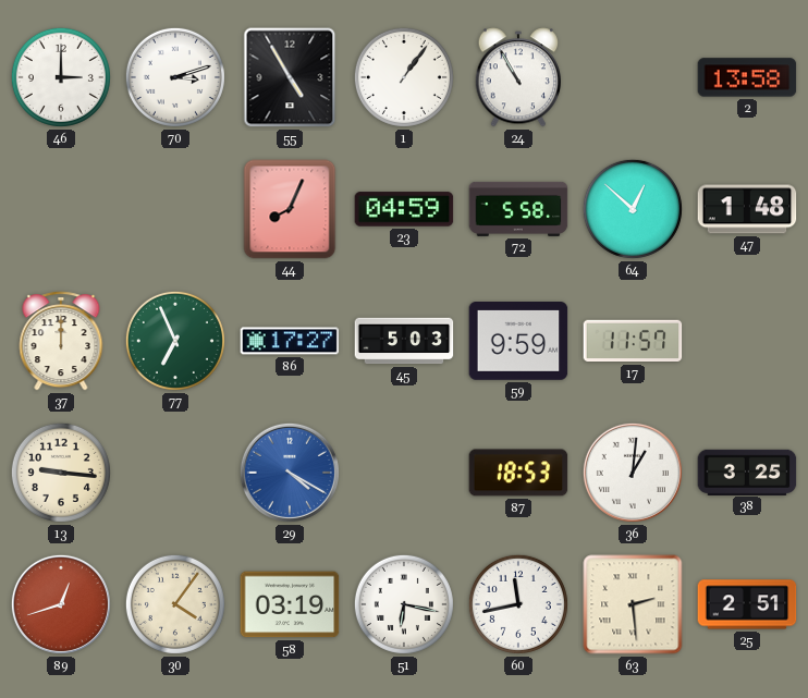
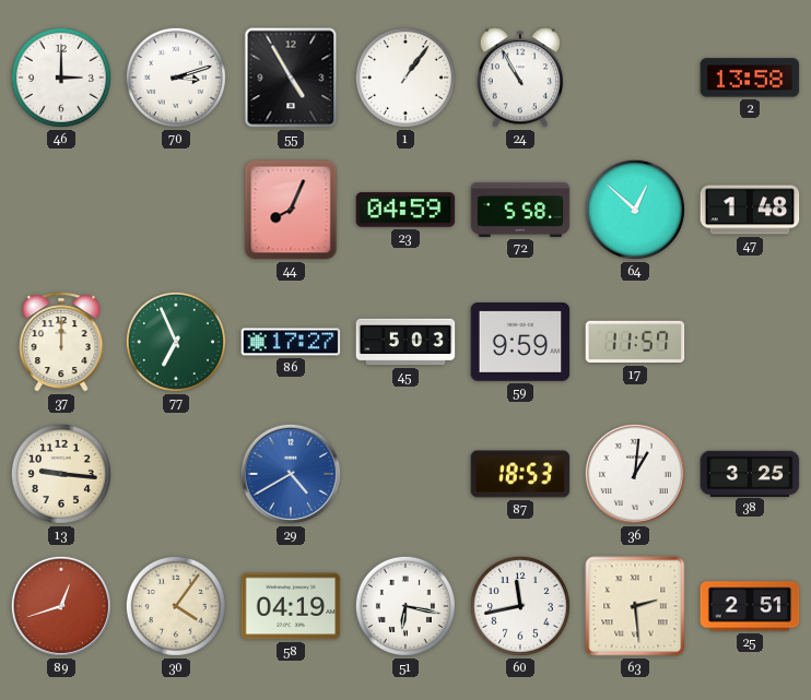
29: 4:20 -> 4:40
58: 03:19 -> 04:19
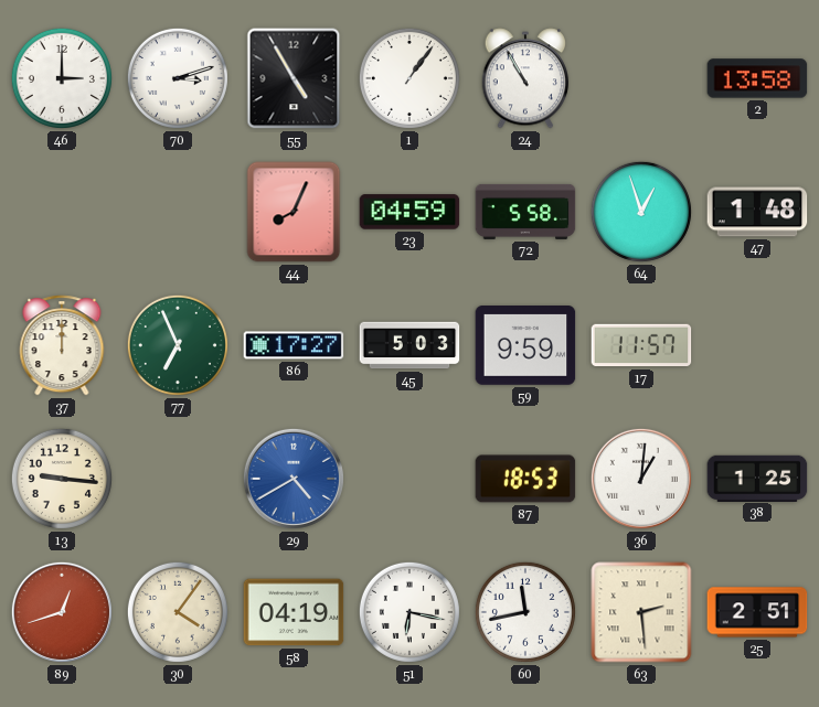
64: 12:52 -> 12:57
38: 3:25 -> 1:25
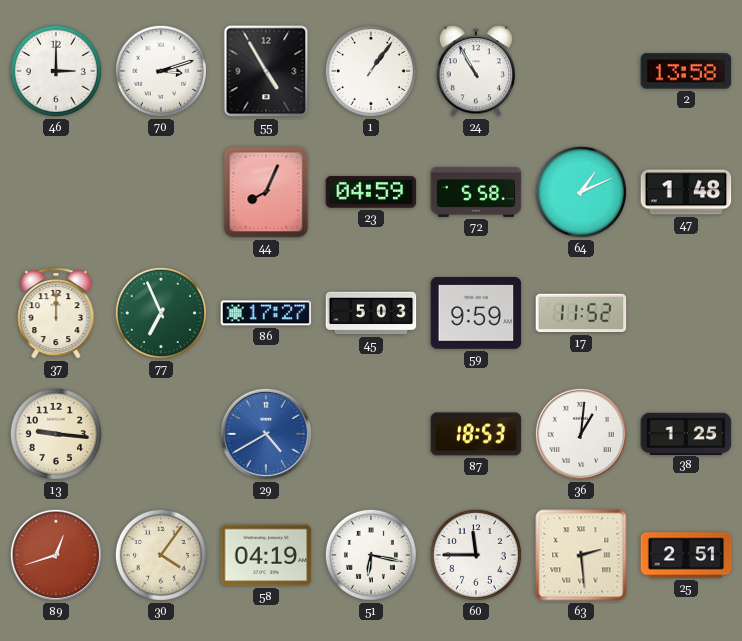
64: 12:57 -> 1:11
17: 11:57 -> 11:52
60: 11:43 -> 11:45
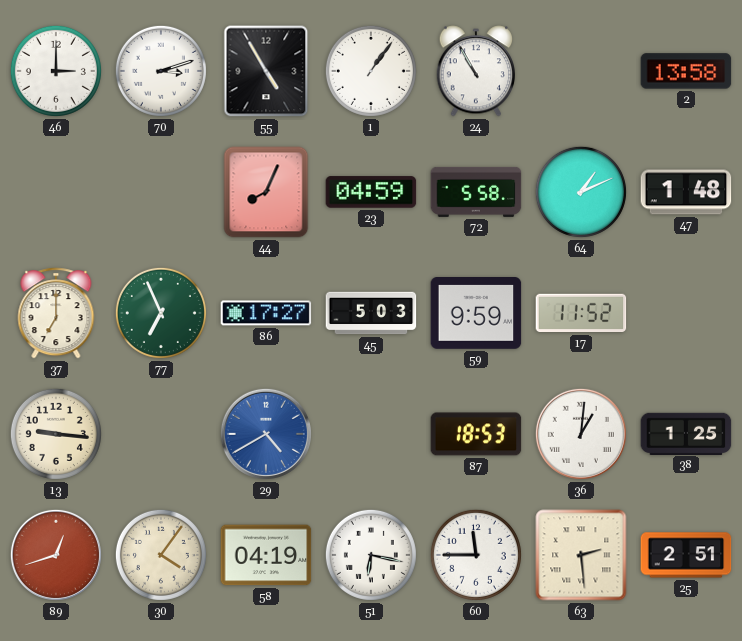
37: 12:00 -> 7:00
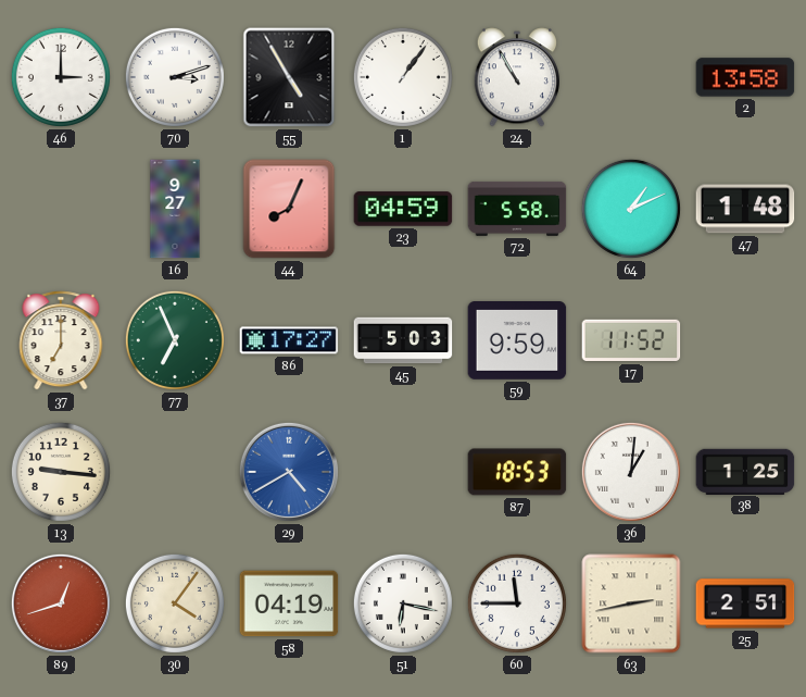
16: none -> 9:27
63: 2:29 -> 2:43
